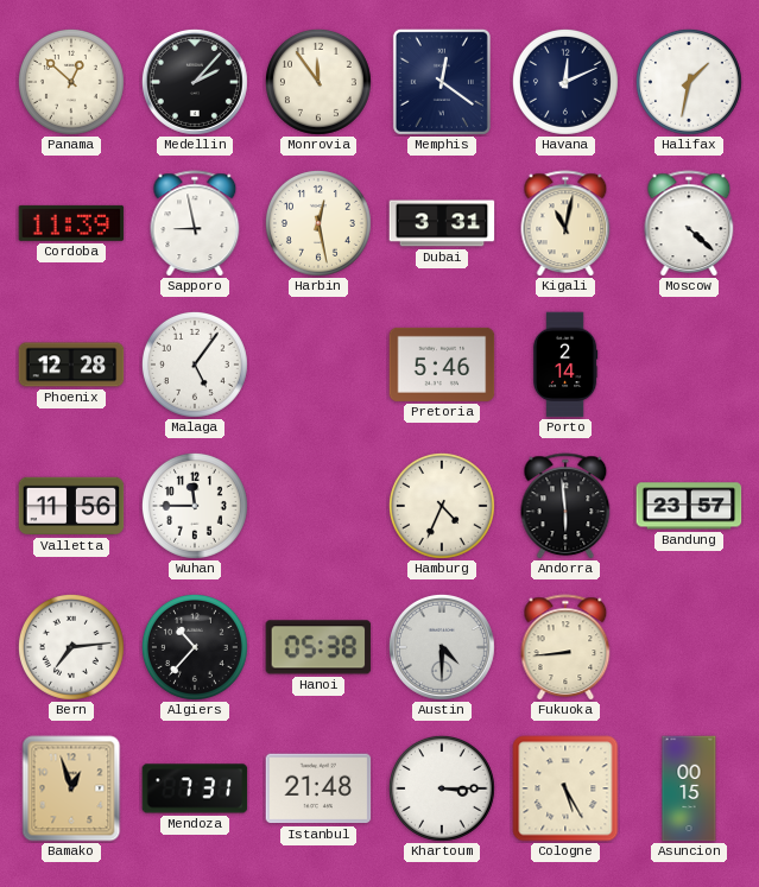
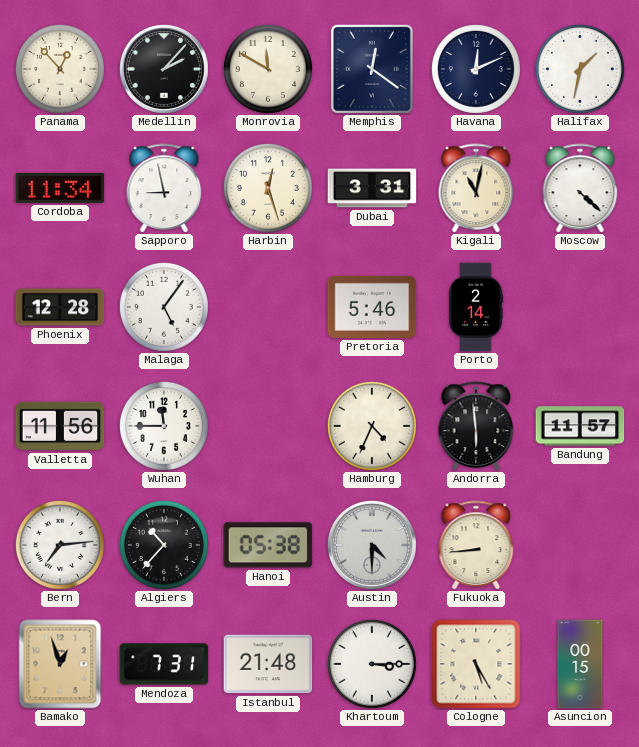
Panama: 12:52 -> 12:53
Monrovia: 11:54 -> 11:50
Cordoba: 11:39 -> 11:34
Harbin: 12:28 -> 12:27
Bandung: 23:57 -> 11:57
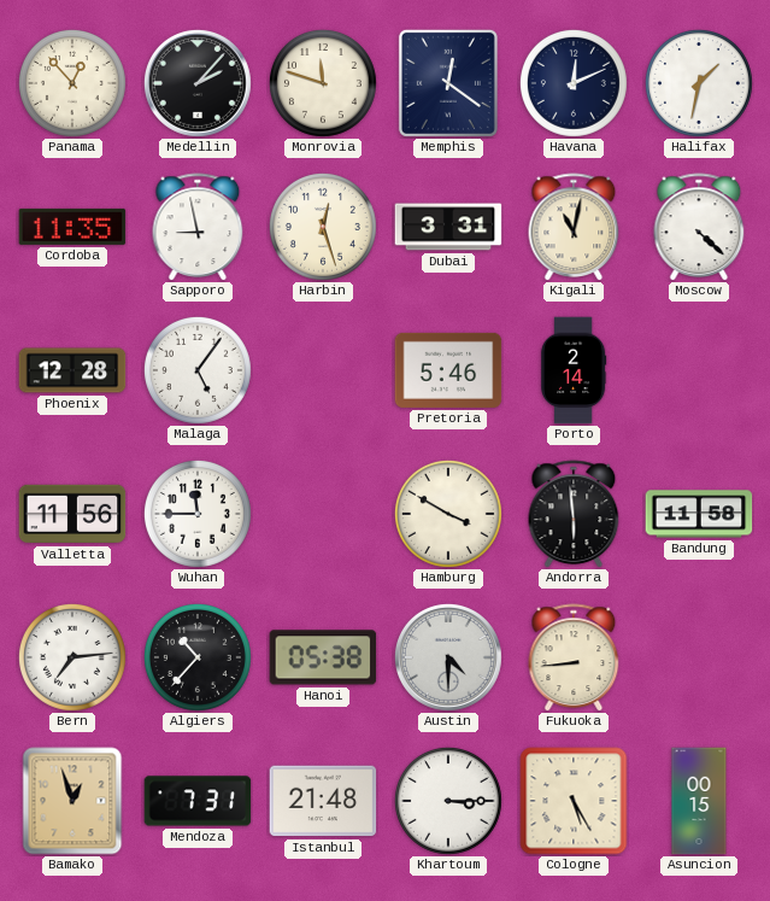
Monrovia: 11:50 -> 11:48
Cordoba: 11:34 -> 11:35
Hamburg: 4:34 -> 3:50
Bandung: 11:57 -> 11:58
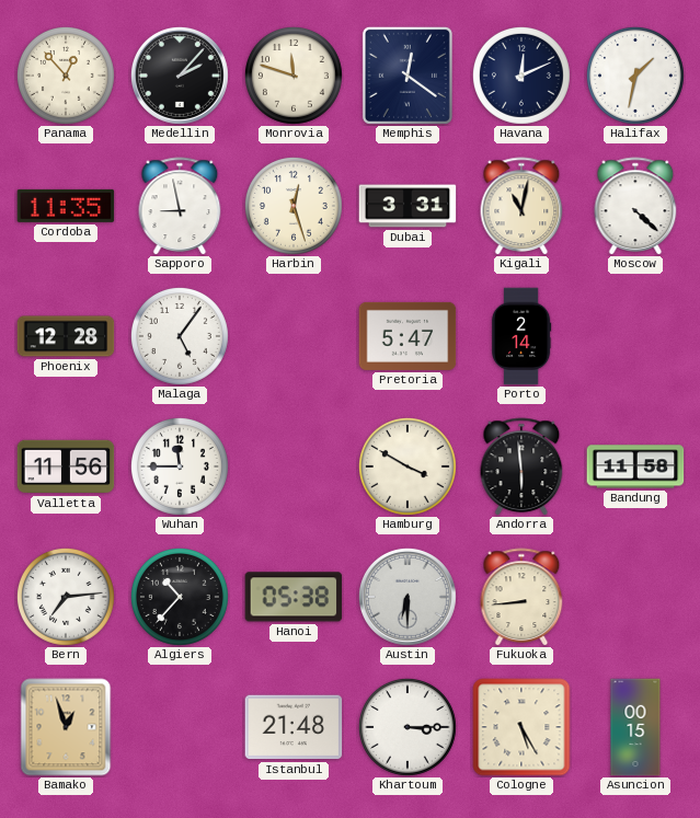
Pretoria: 5:46 -> 5:47
Austin: 4:30 -> 6:30
Mendoza: 7:31 -> none
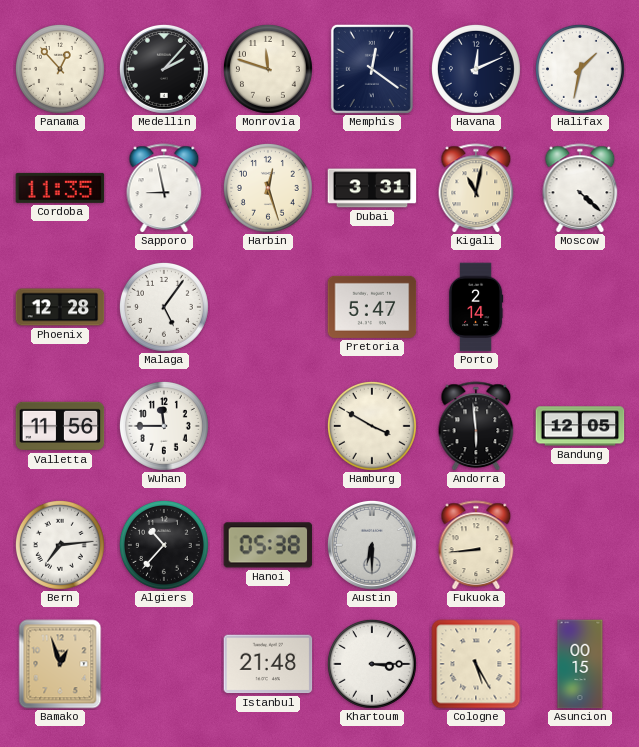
Bandung: 11:58 -> 12:05
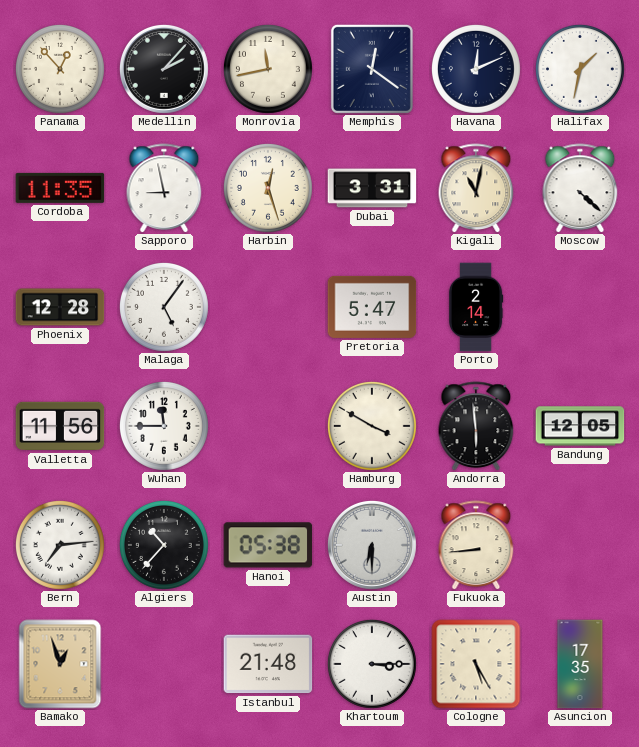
Monrovia: 11:48 -> 11:43
Asuncion: 00:15 -> 17:35
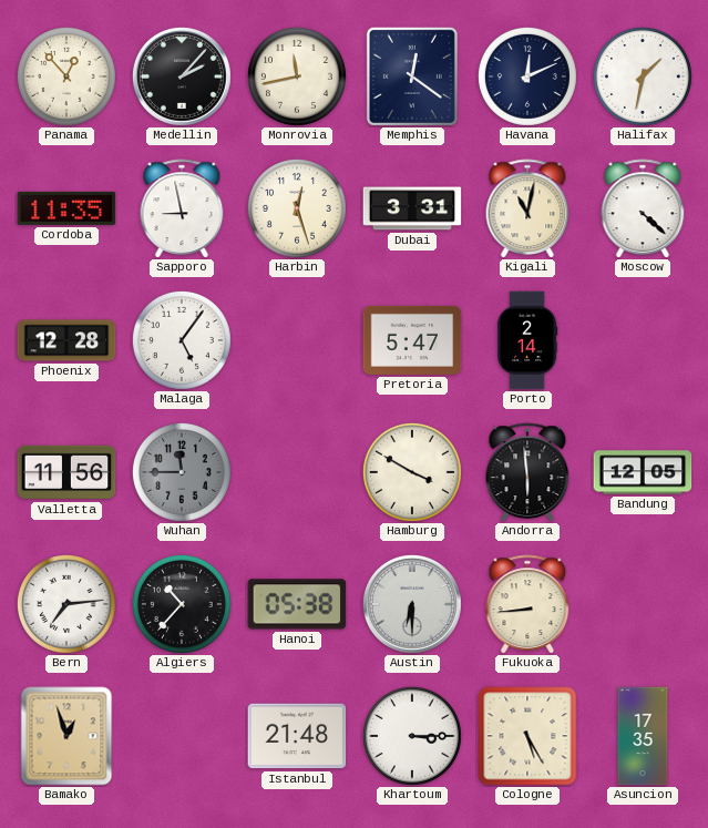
Wuhan dial: white -> grey
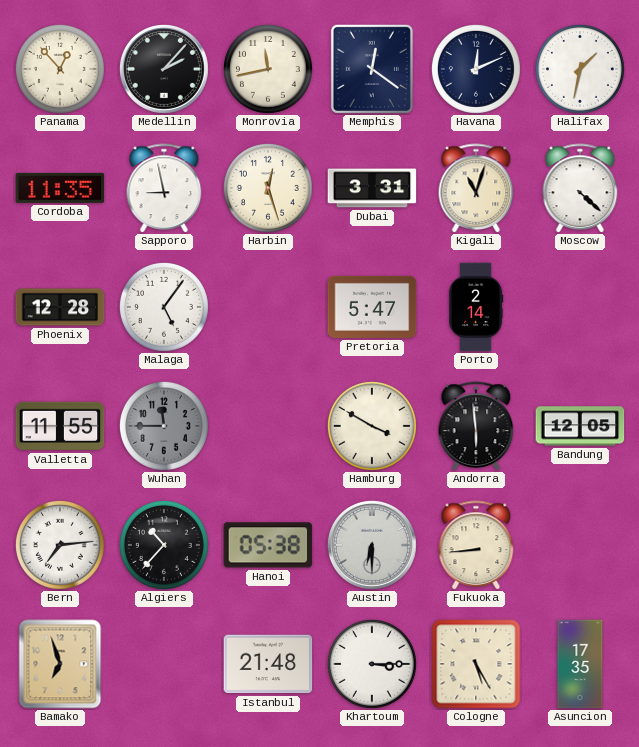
Kigali: 11:02 -> 11:03
Valletta: 11:56 -> 11:55
Bamako: 12:57 -> 6:57
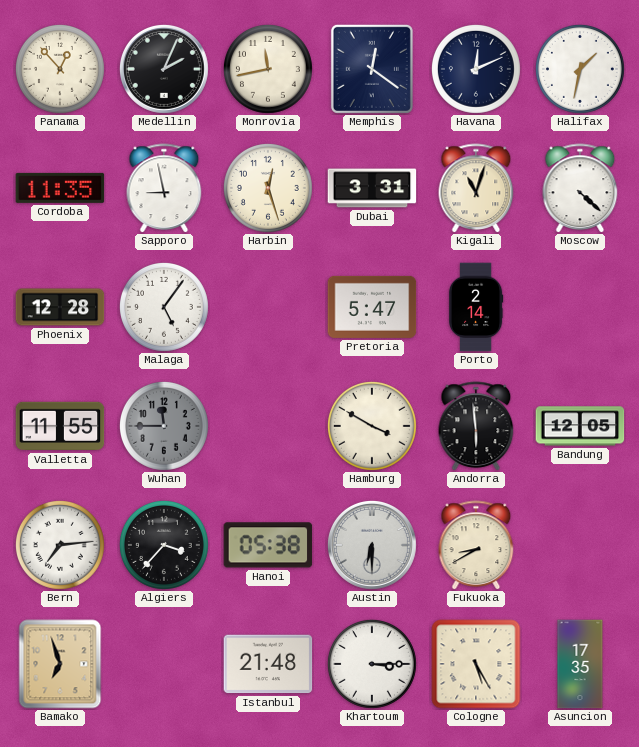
Medellin: 2:07 -> 2:04
Algiers: 10:37 -> 3:37
Fukuoka: 8:44 -> 8:40
